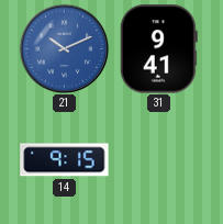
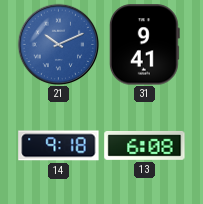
14: 9:15 -> 9:18
13: none -> 6:08
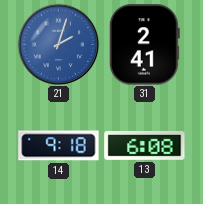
21: 10:11 -> 2:03
31: 9:41 -> 2:41
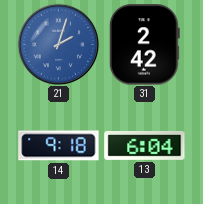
31: 2:41 -> 2:42
13: 6:08 -> 6:04
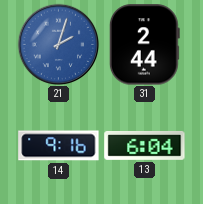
31: 2:42 -> 2:44
14: 9:18 -> 9:16
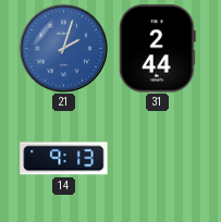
14: 9:16 -> 9:13
13: 6:04 -> none
